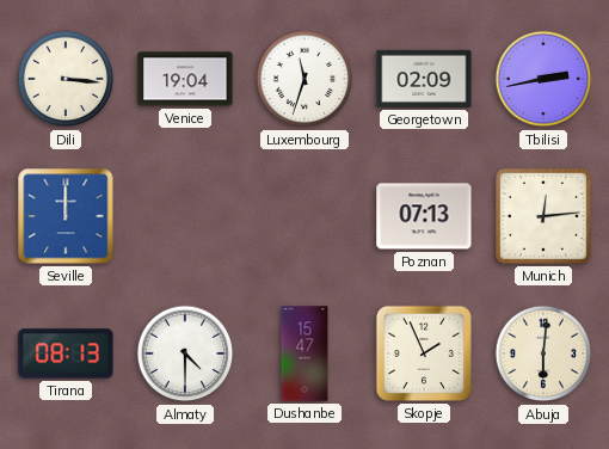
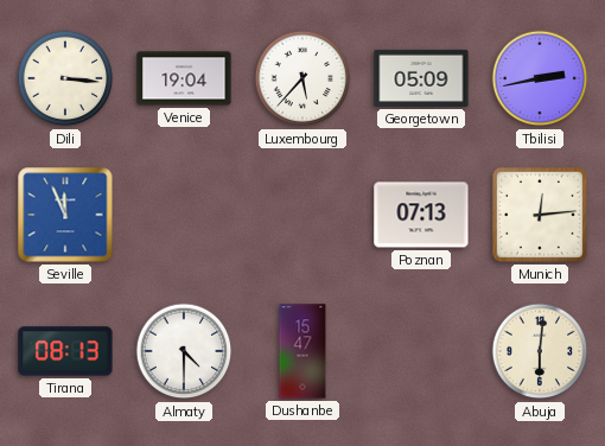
Luxembourg: 11:33 -> 5:37
Georgetown: 02:09 -> 05:09
Seville: 12:00 -> 11:56
Skopje: 1:56 -> none
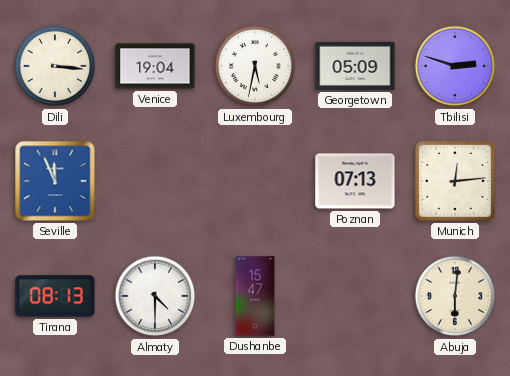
Luxembourg: 5:37 -> 5:32
Tbilisi: 2:43 -> 2:48
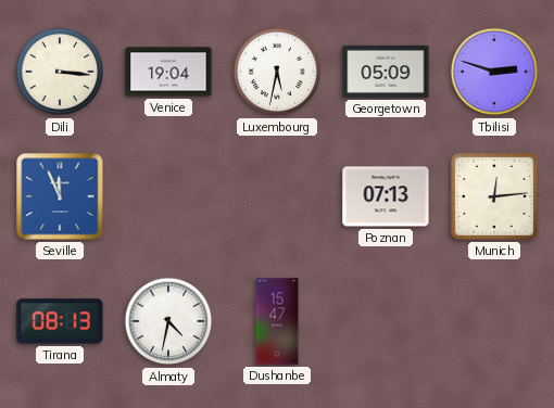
Almaty: 4:30 -> 4:32
Abuja: 6:01 -> none
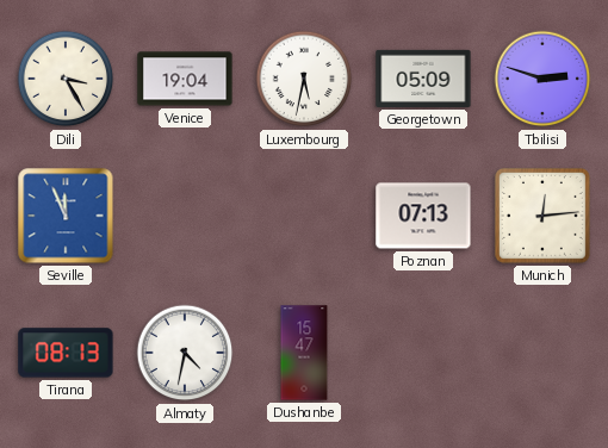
Dili: 3:16 -> 3:25
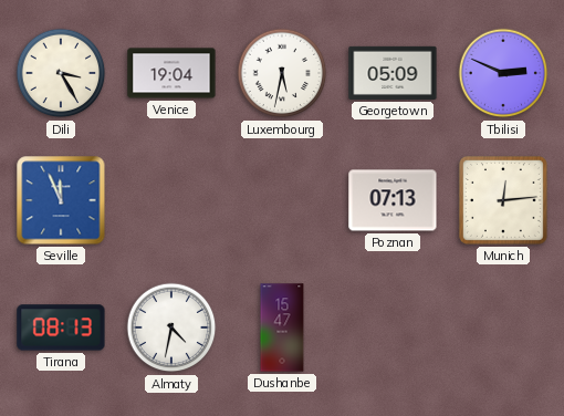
Tbilisi: 2:48 -> 2:49
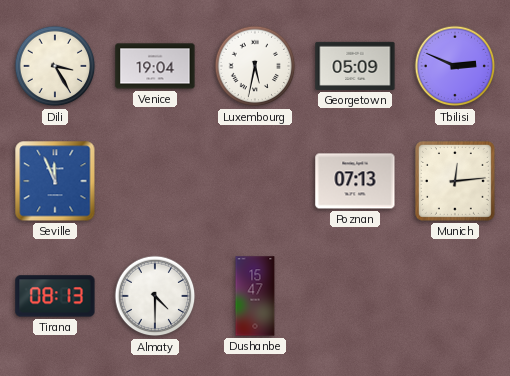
Almaty: 4:32 -> 4:30
